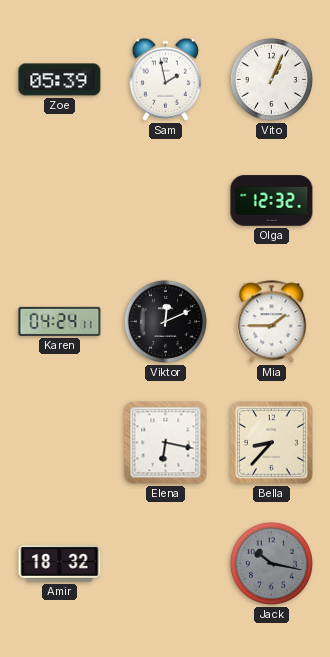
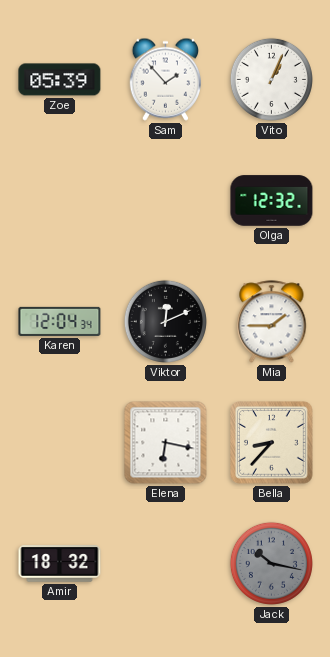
Sam: 1:58 -> 1:53
Karen: 04:24 -> 12:04
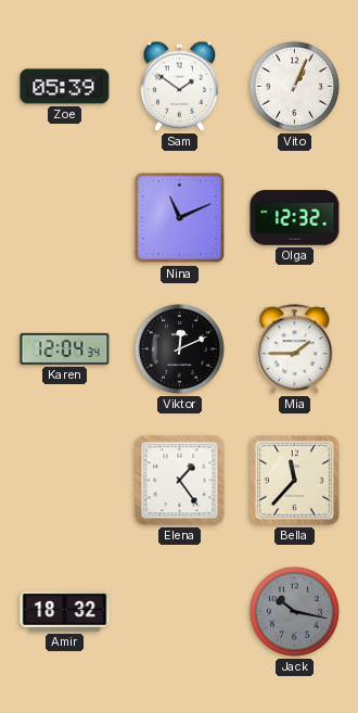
Sam: 1:53 -> 1:51
Nina: none -> 11:11
Elena: 6:17 -> 1:24
Bella: 8:37 -> 11:37
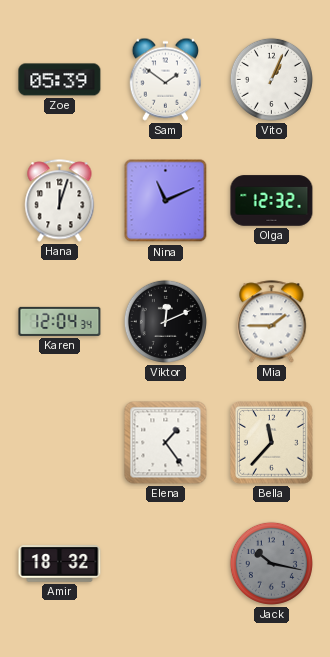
Hana: none -> 12:03
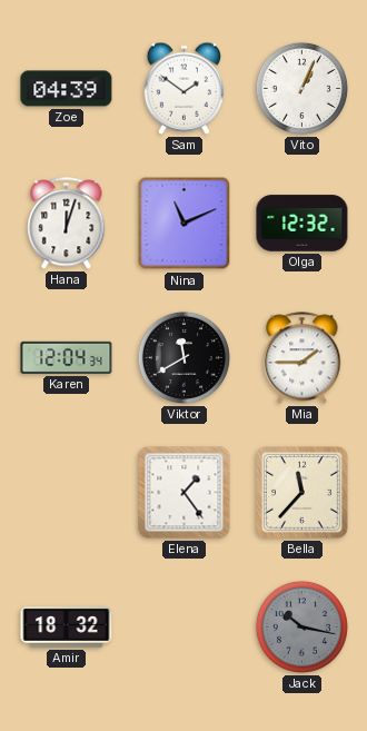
Zoe: 05:39 -> 04:39
Viktor: 12:11 -> 11:40
